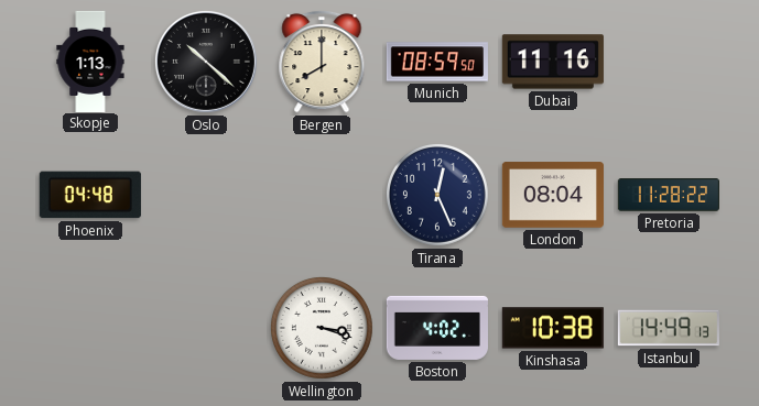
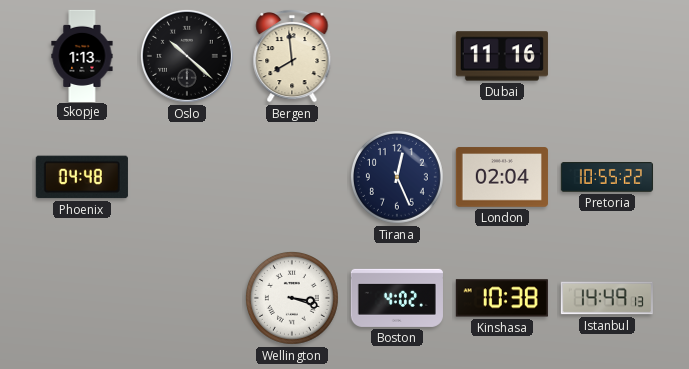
Bergen: 8:00 -> 7:59
Munich: 08:59 -> none
London: 08:04 -> 02:04
Pretoria: 11:28 -> 10:55
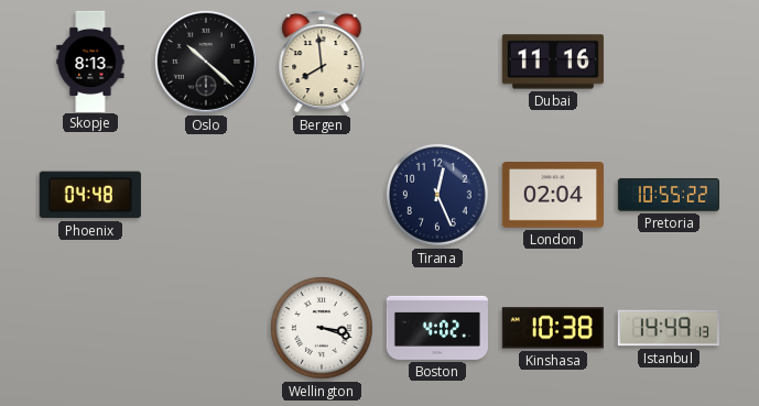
Skopje: 1:13 -> 8:13
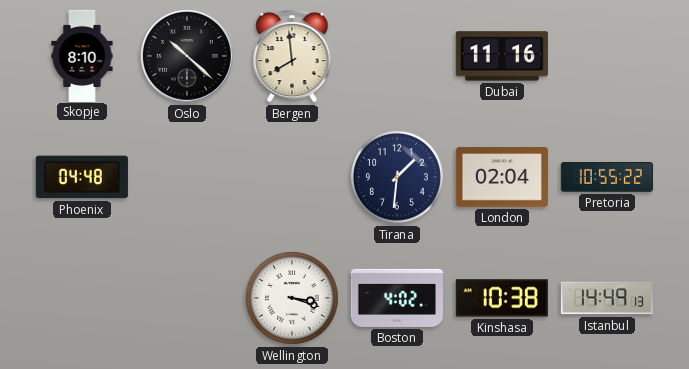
Skopje: 8:13 -> 8:10
Tirana: 12:26 -> 1:31
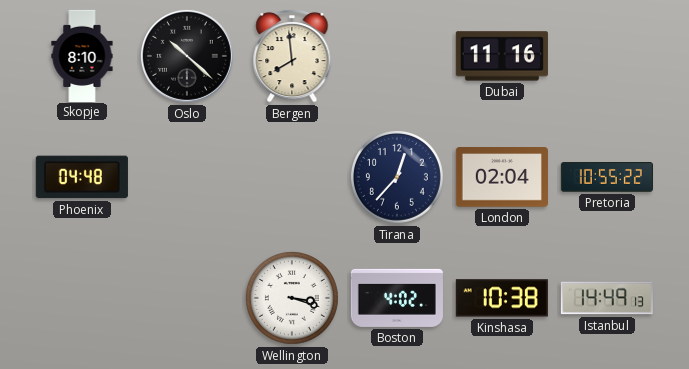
Tirana: 1:31 -> 12:37
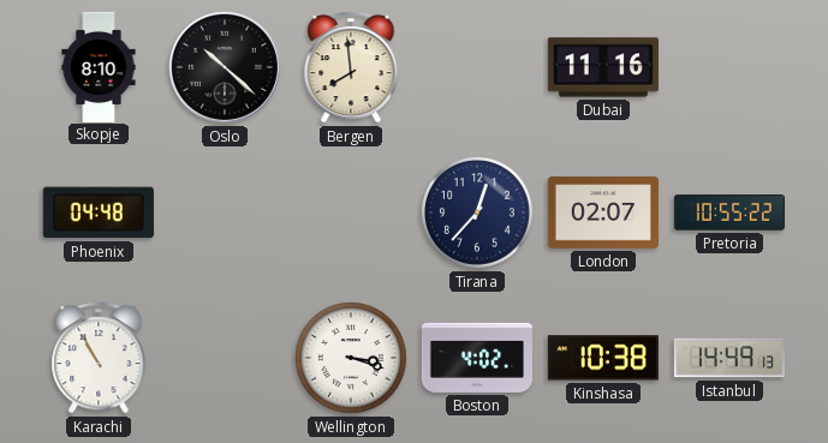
London: 02:04 -> 02:07
Karachi: none -> 10:55
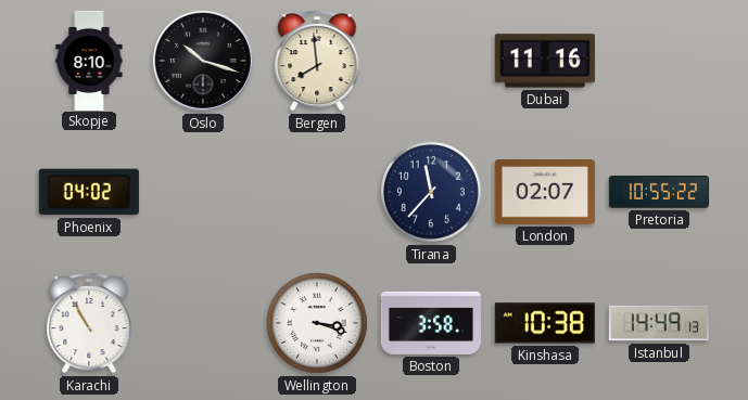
Oslo: 10:22 -> 10:18
Phoenix: 04:48 -> 04:02
Tirana: 12:37 -> 11:37
Boston: 4:02 -> 3:58
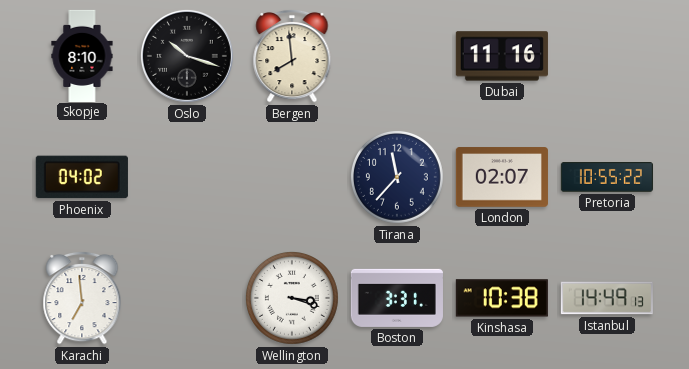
Karachi: 10:55 -> 6:59
Boston: 3:58 -> 3:31
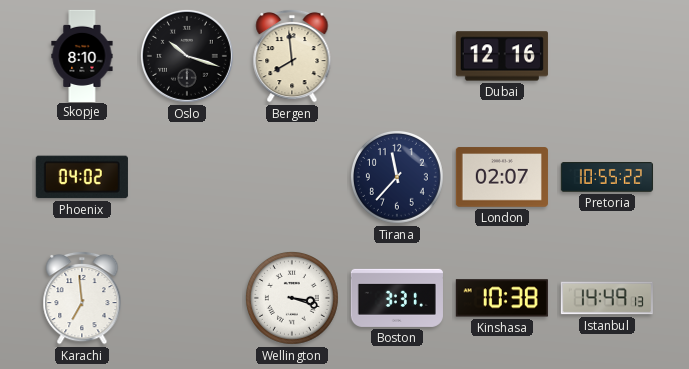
Dubai: 11:16 -> 12:16
